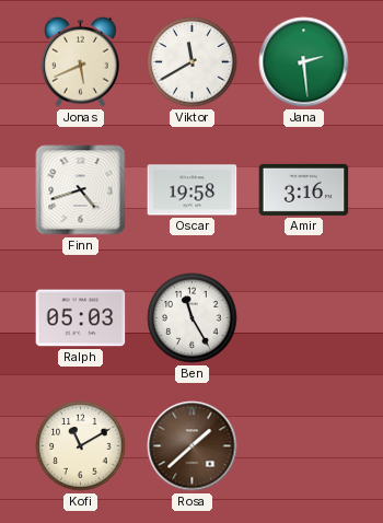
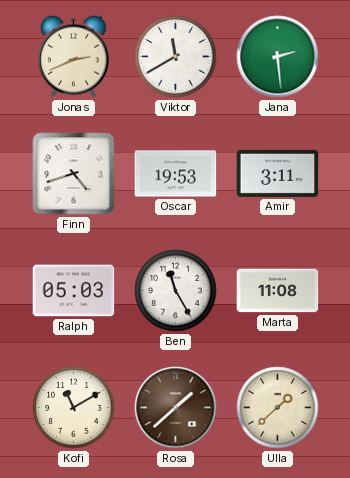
Jonas: 5:41 -> 2:41
Oscar: 19:58 -> 19:53
Amir: 3:16 -> 3:11
Marta: none -> 11:08
Ulla: none -> 1:38
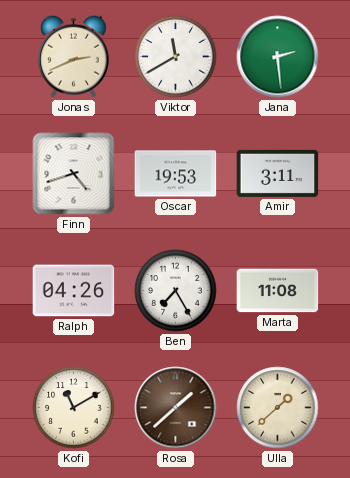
Ralph: 05:03 -> 04:26
Ben: 11:25 -> 7:25
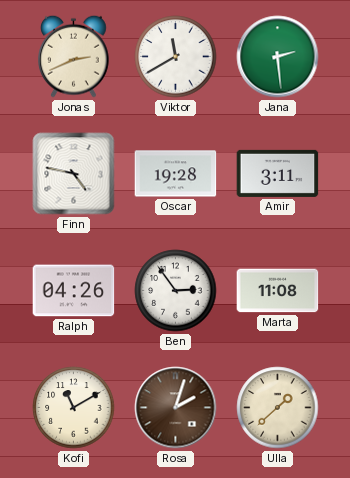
Finn: 4:42 -> 4:47
Oscar: 19:53 -> 19:28
Ben: 7:25 -> 2:54
Rosa: 1:38 -> 2:03
